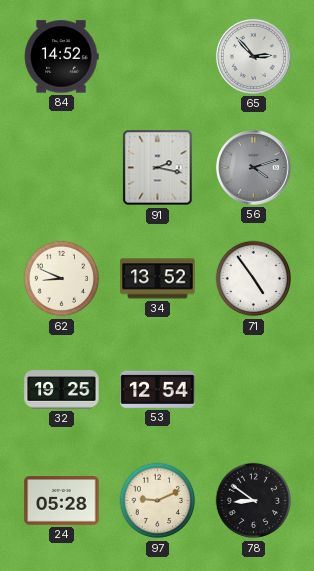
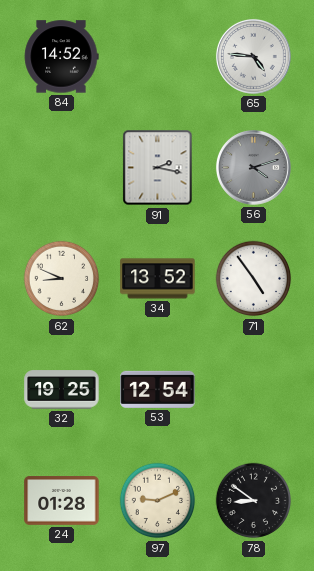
65: 2:53 -> 4:46
24: 05:28 -> 01:28
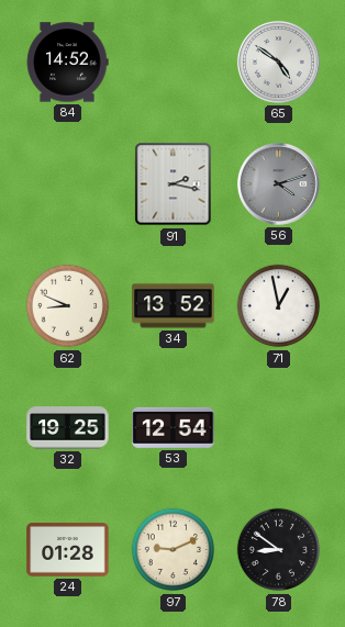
65: 4:46 -> 4:51
71: 4:54 -> 12:58
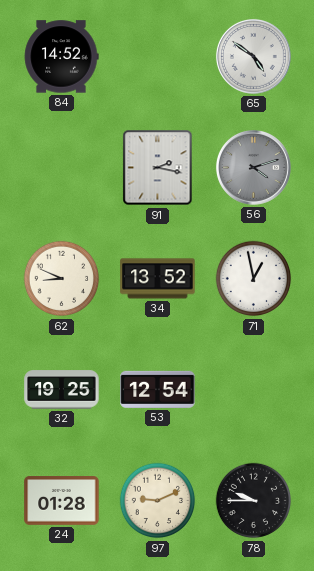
78: 8:51 -> 9:45
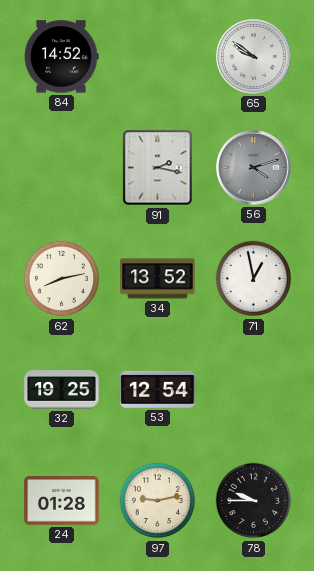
65: 4:51 -> 9:51
62: 8:49 -> 8:13
97: 9:11 -> 9:13
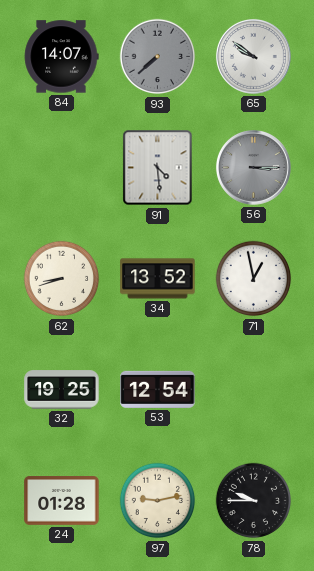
84: 14:52 -> 14:07
93: none -> 7:38
91: 2:17 -> 4:29
56: 4:12 -> 3:15
62: 8:13 -> 8:42
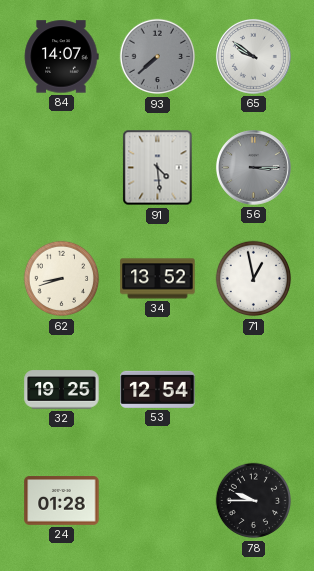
97: 9:13 -> none
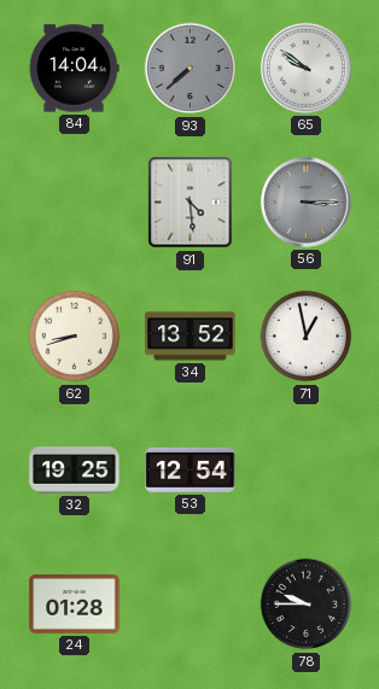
84: 14:07 -> 14:04
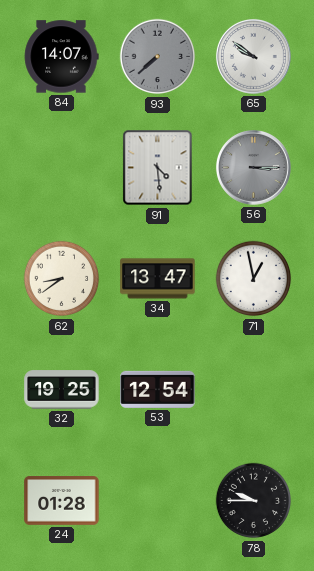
84: 14:04 -> 14:07
62: 8:42 -> 8:39
34: 13:52 -> 13:47
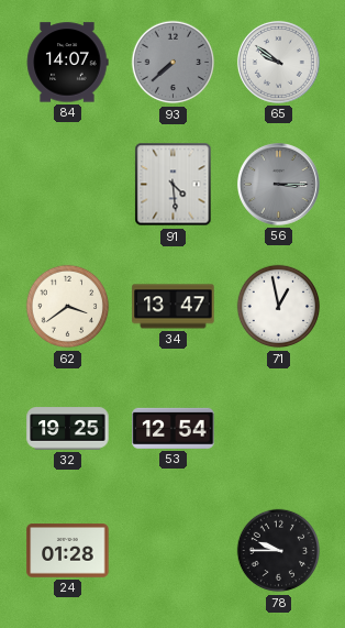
62: 8:39 -> 3:39
